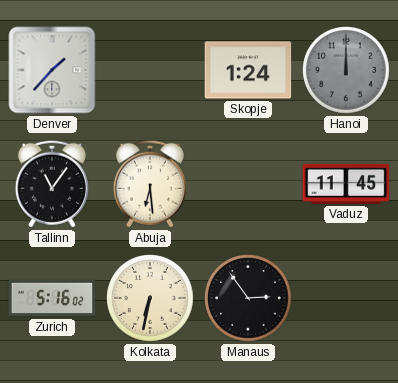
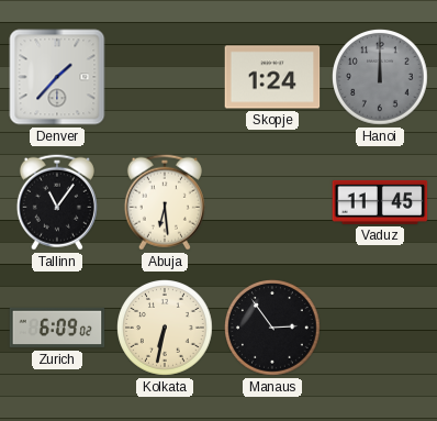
Zurich: 5:16 -> 6:09
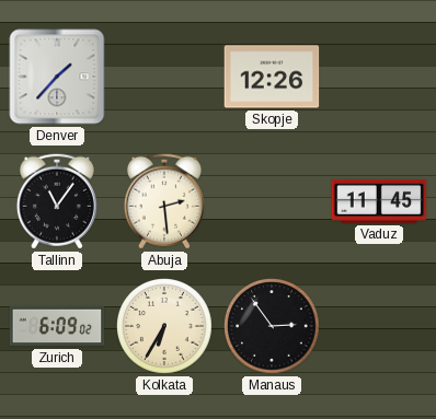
Skopje: 1:24 -> 12:26
Hanoi: 12:00 -> none
Abuja: 6:29 -> 2:29
Kolkata: 6:32 -> 6:35
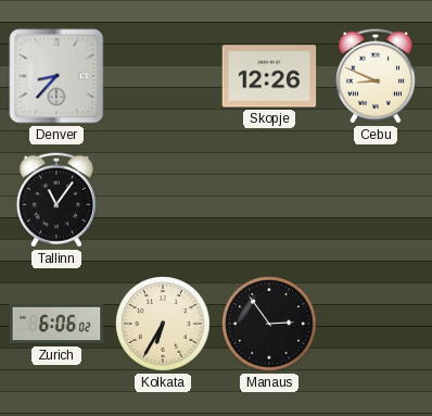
Denver: 1:37 -> 8:37
Cebu: none -> 8:49
Abuja: 2:29 -> none
Vaduz: 11:45 -> none
Zurich: 6:09 -> 6:06
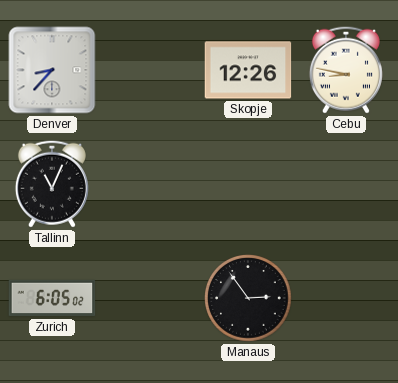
Cebu: 8:49 -> 8:47
Tallinn: 11:06 -> 11:04
Zurich: 6:06 -> 6:05
Kolkata: 6:35 -> none
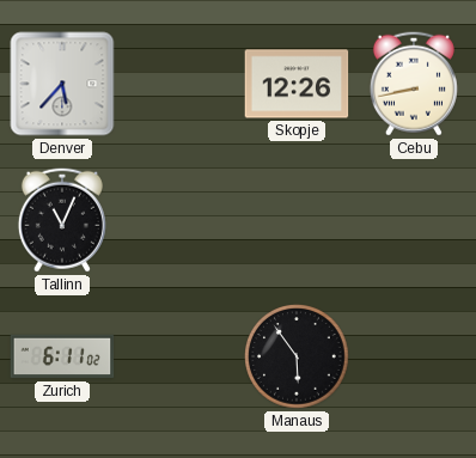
Denver: 8:37 -> 5:37
Cebu: 8:47 -> 8:43
Zurich: 6:05 -> 6:11
Manaus: 2:54 -> 5:54
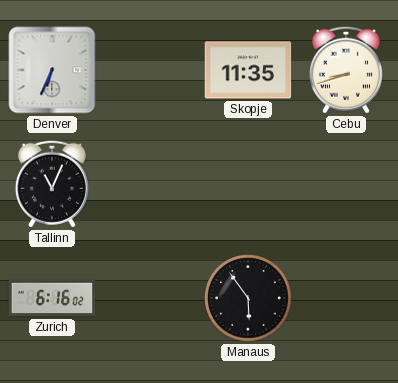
Denver: 5:37 -> 6:34
Skopje: 12:26 -> 11:35
Cebu: 8:43 -> 8:42
Zurich: 6:11 -> 6:16
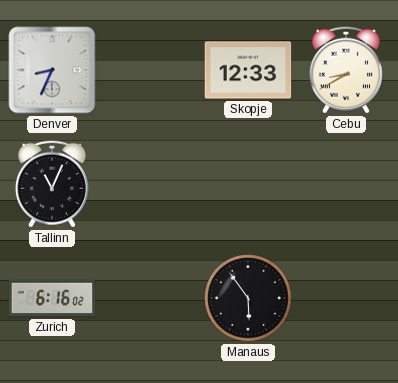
Denver: 6:34 -> 8:34
Skopje: 11:35 -> 12:33
Cebu: 8:42 -> 8:40
